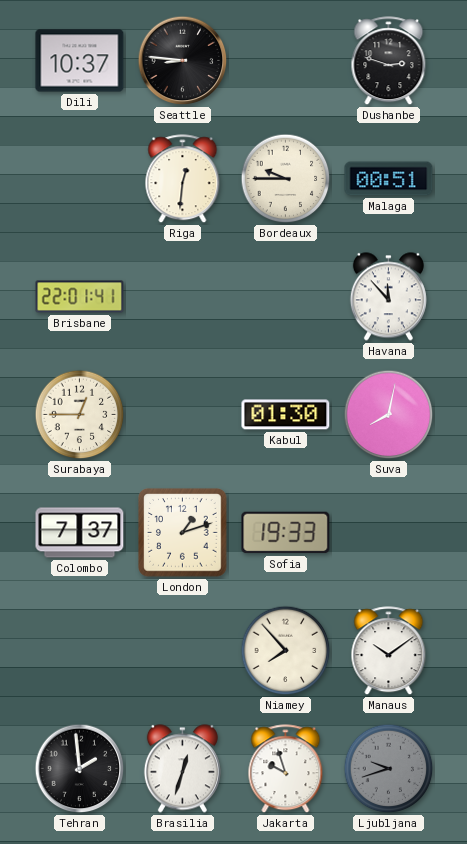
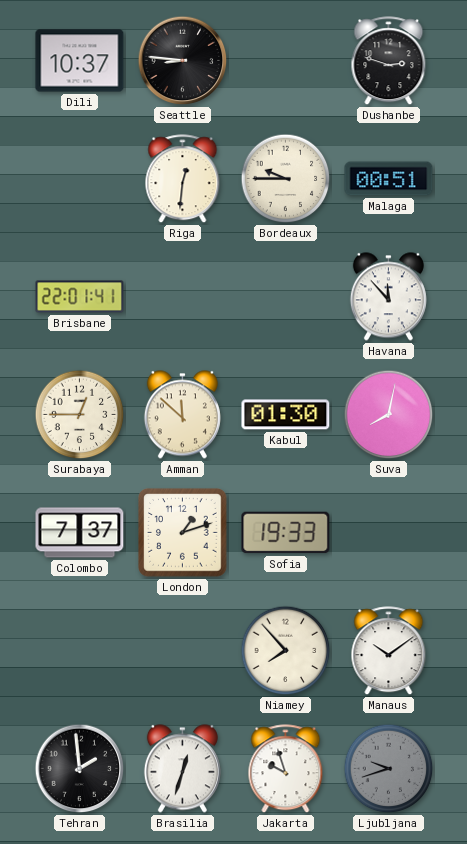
Amman: none -> 11:52
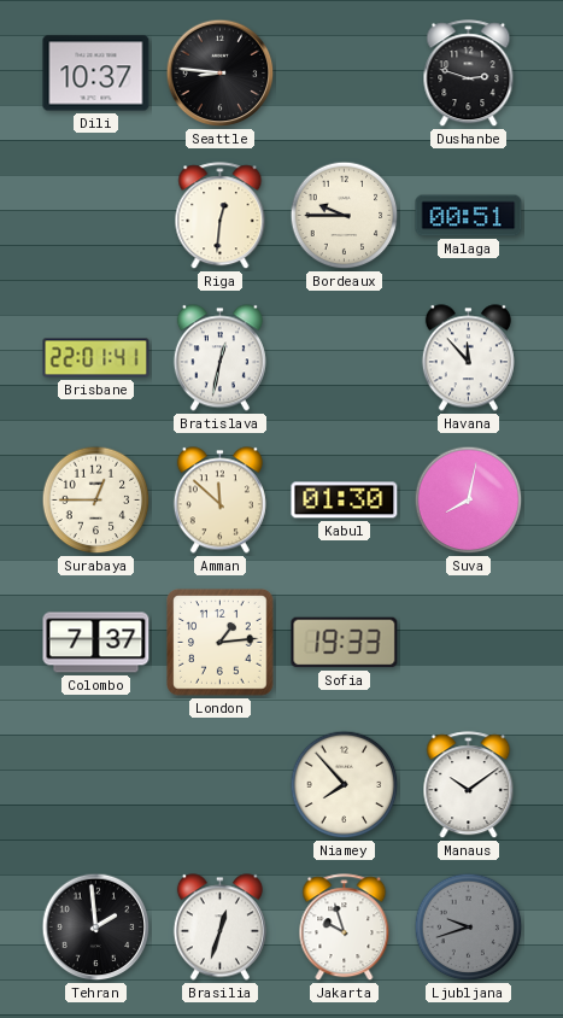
Bratislava: none -> 12:32
London: 1:12 -> 1:14
